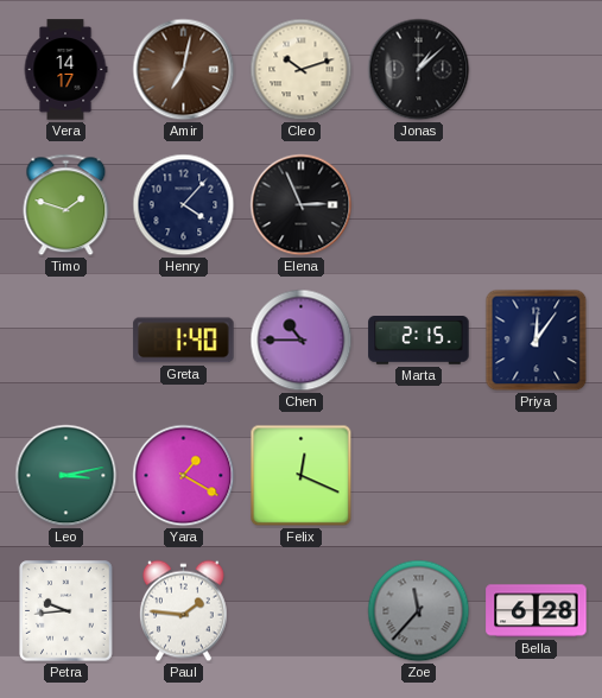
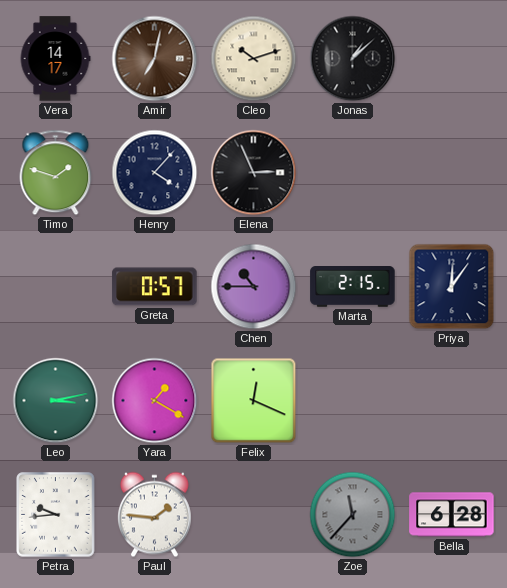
Greta: 1:40 -> 0:57
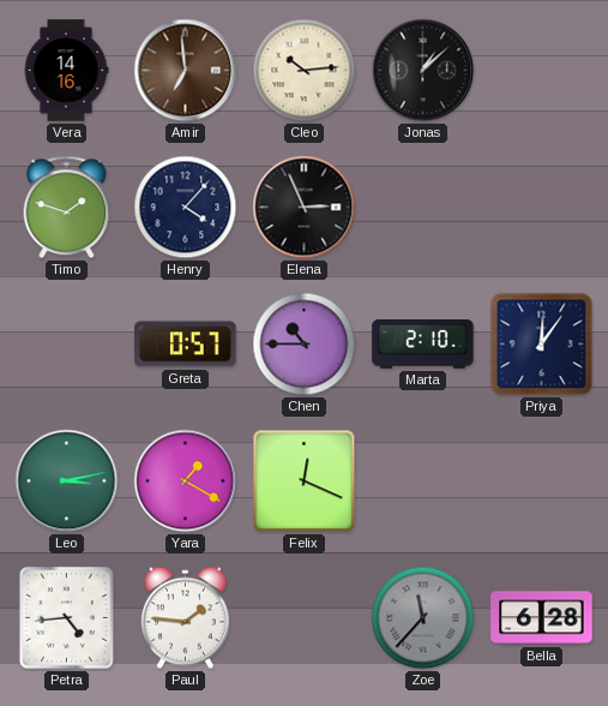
Vera: 14:17 -> 14:16
Amir: 7:02 -> 6:59
Cleo: 10:12 -> 10:14
Marta: 2:15 -> 2:10
Petra: 9:44 -> 4:44
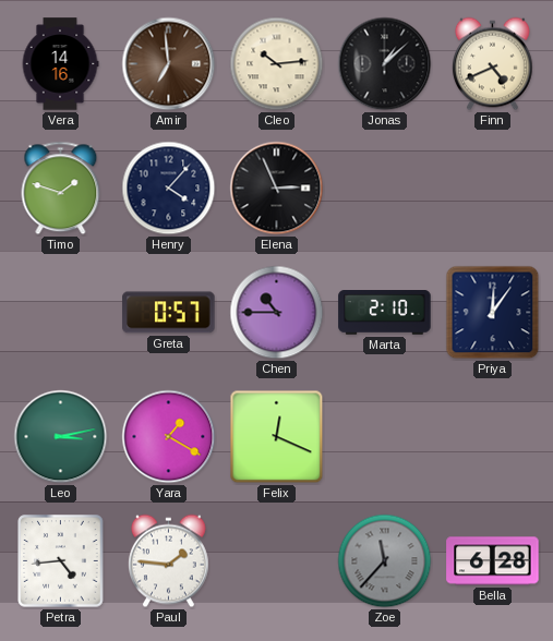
Finn: none -> 4:41
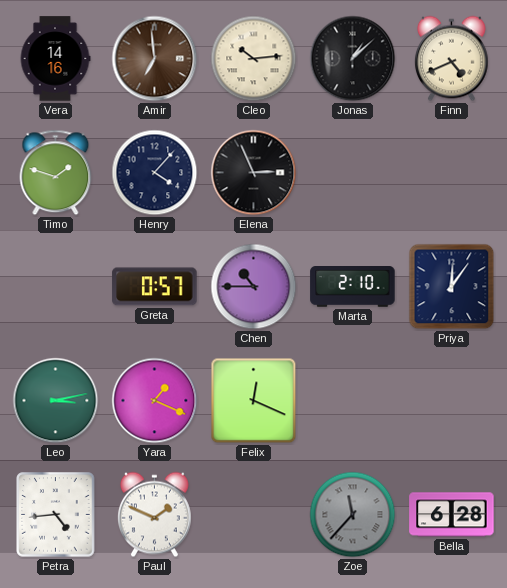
Yara: 1:20 -> 1:19
Paul: 1:46 -> 1:49
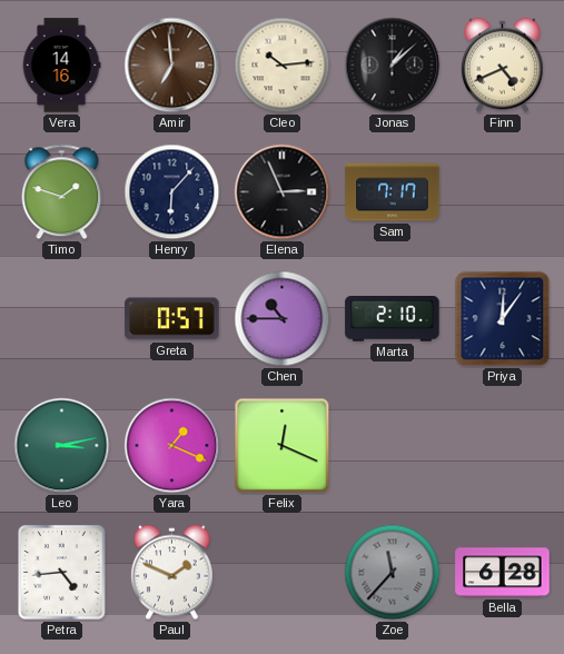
Henry: 4:07 -> 6:07
Sam: none -> 7:17
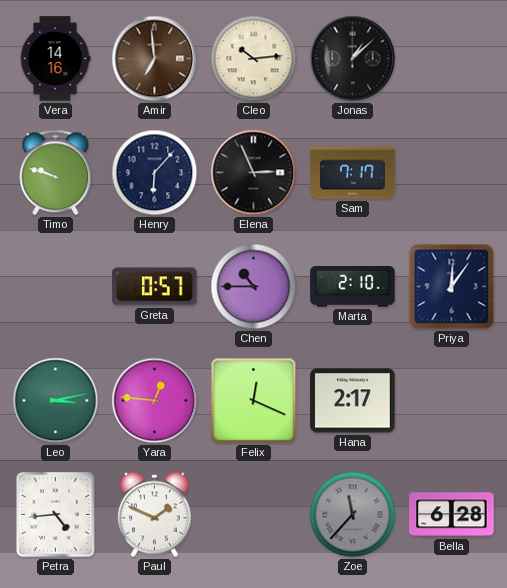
Finn: 4:41 -> none
Timo: 1:48 -> 9:48
Yara: 1:19 -> 12:46
Hana: none -> 2:17
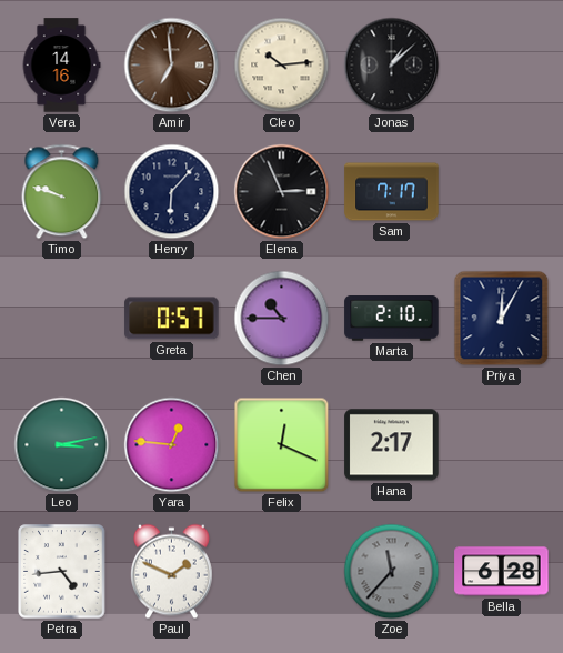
Priya: 12:06 -> 12:05
